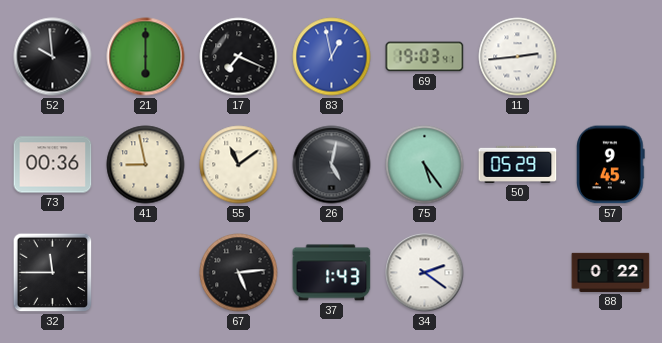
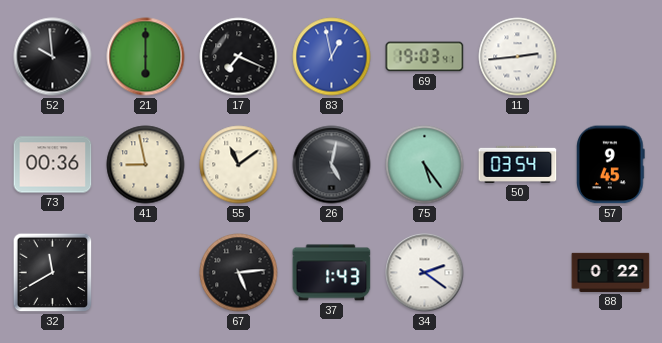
50: 05:29 -> 03:54
32: 11:45 -> 11:40
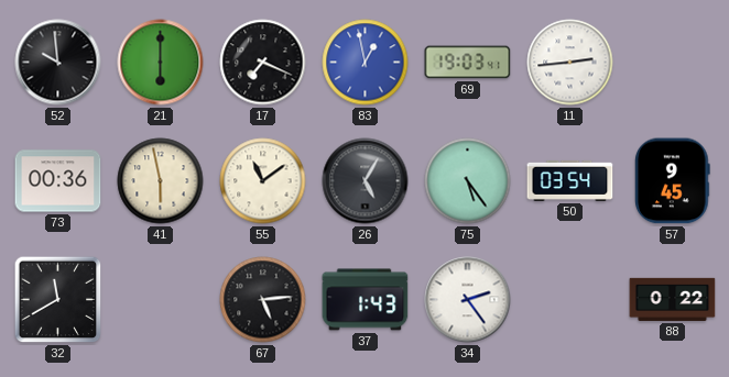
41: 8:58 -> 5:58
26: 5:02 -> 5:05
34: 2:21 -> 2:24
